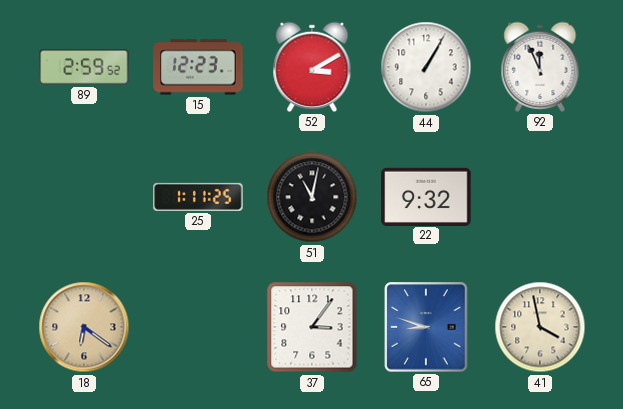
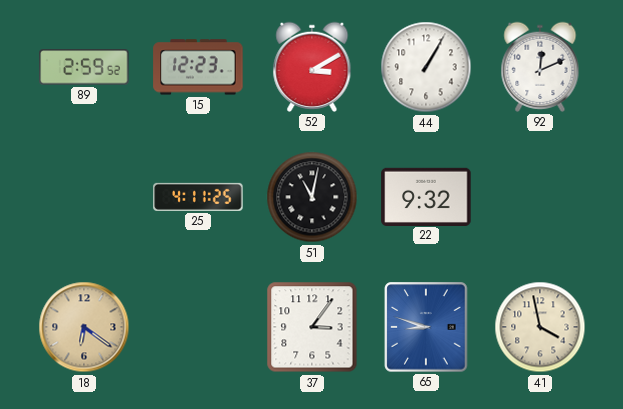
92: 11:56 -> 12:11
25: 1:11 -> 4:11
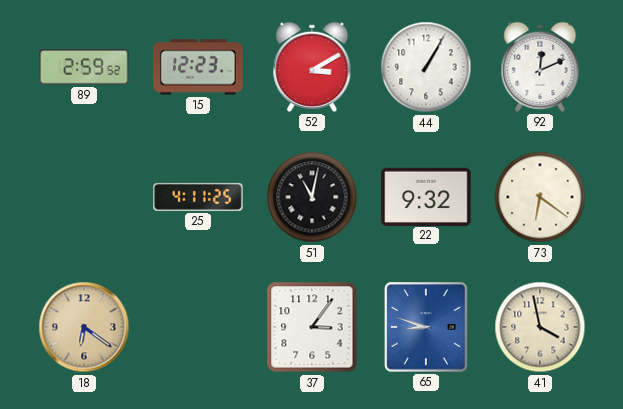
73: none -> 6:21
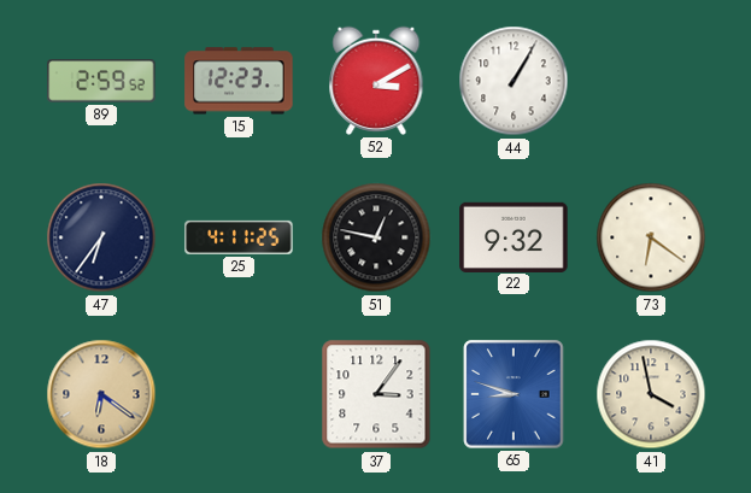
92: 12:11 -> none
47: none -> 6:36
51: 11:02 -> 12:47
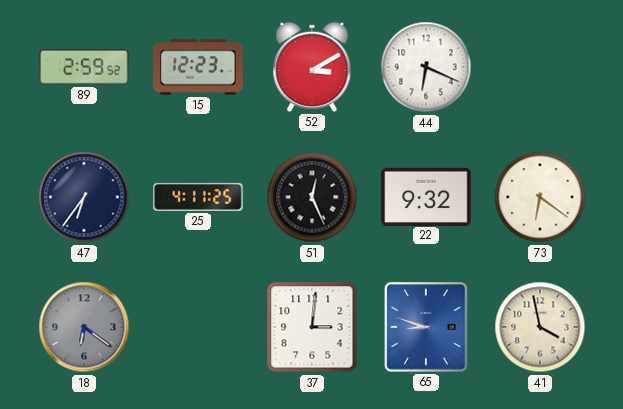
44: 1:05 -> 6:19
51: 12:47 -> 12:26
18 dial: champagne -> grey
37: 3:06 -> 3:01
